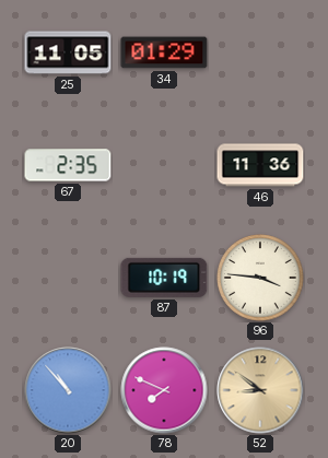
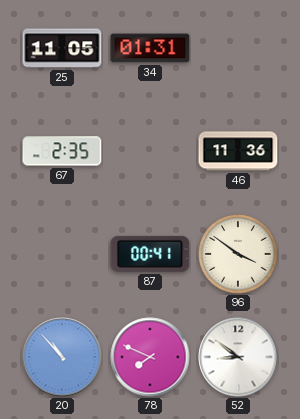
34: 01:29 -> 01:31
87: 10:19 -> 00:41
96: 3:46 -> 3:51
52 dial: champagne -> white
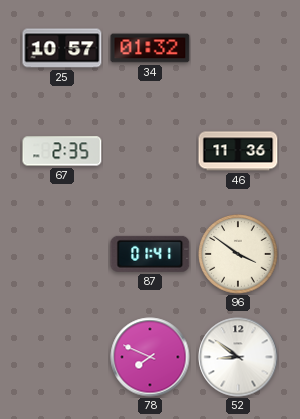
25: 11:05 -> 10:57
34: 01:31 -> 01:32
87: 00:41 -> 01:41
20: 10:53 -> none
